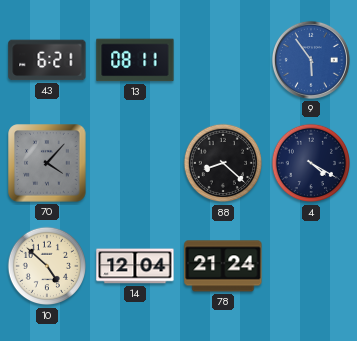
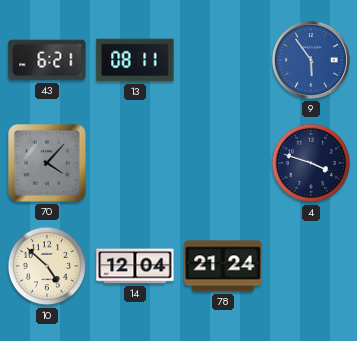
88: 8:22 -> none
4: 4:20 -> 3:48
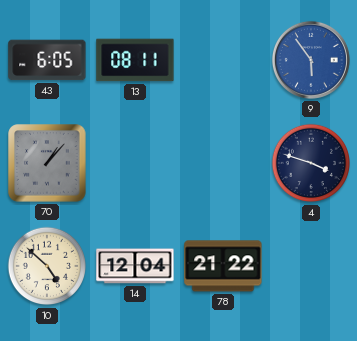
43: 6:21 -> 6:05
70: 4:07 -> 1:07
78: 21:24 -> 21:22
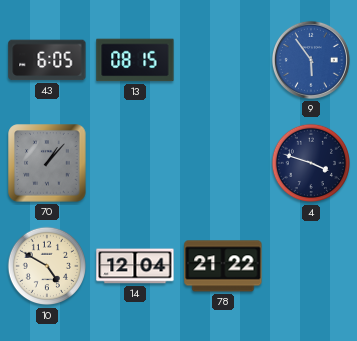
13: 08:11 -> 08:15
10: 4:52 -> 4:50
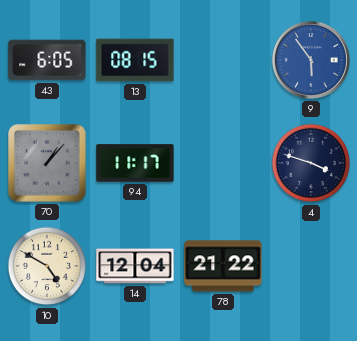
94: none -> 11:17
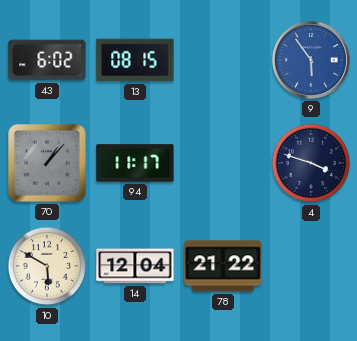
43: 6:05 -> 6:02
10: 4:50 -> 5:50
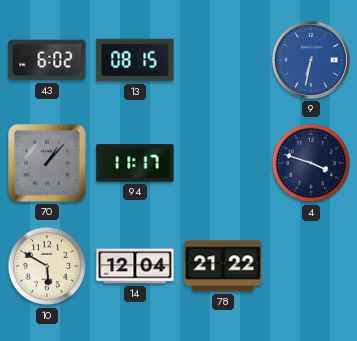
9: 5:54 -> 6:32
